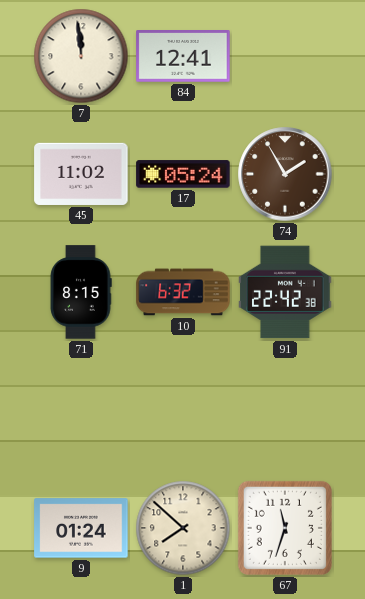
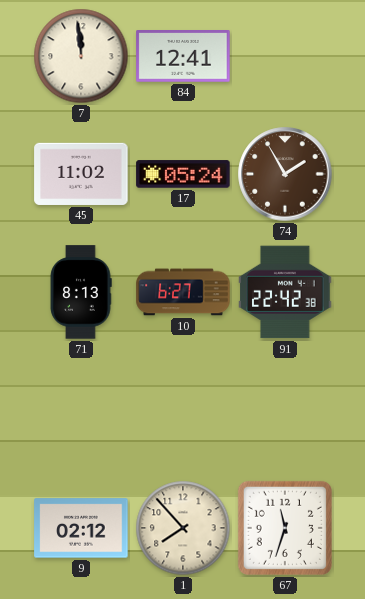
71: 8:15 -> 8:13
10: 6:32 -> 6:27
9: 01:24 -> 02:12
1: 7:52 -> 7:53
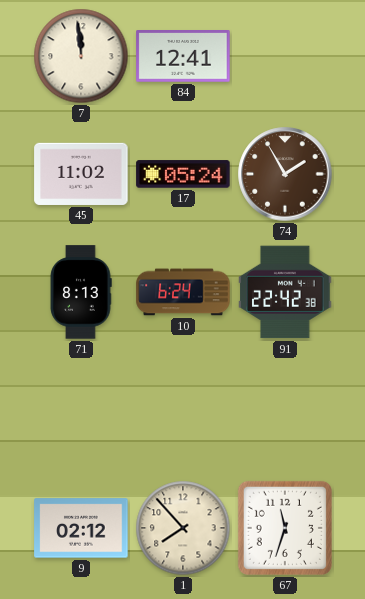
10: 6:27 -> 6:24
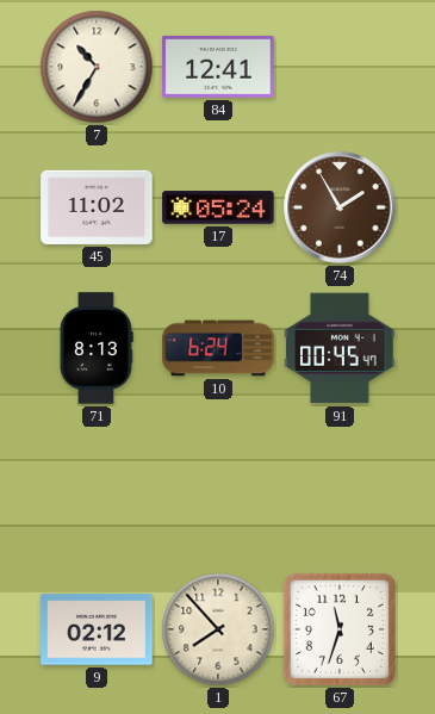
7: 11:59 -> 10:35
91: 22:42 -> 00:45
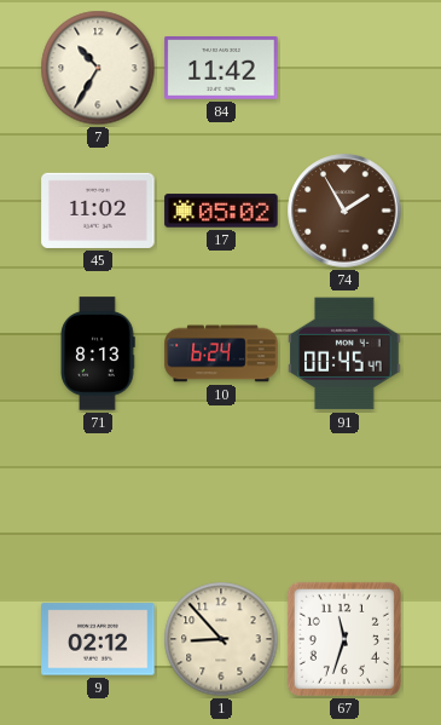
84: 12:41 -> 11:42
17: 05:24 -> 05:02
1: 7:53 -> 8:53
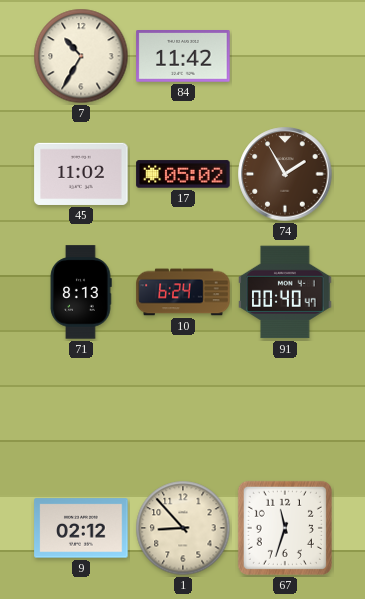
91: 00:45 -> 00:40
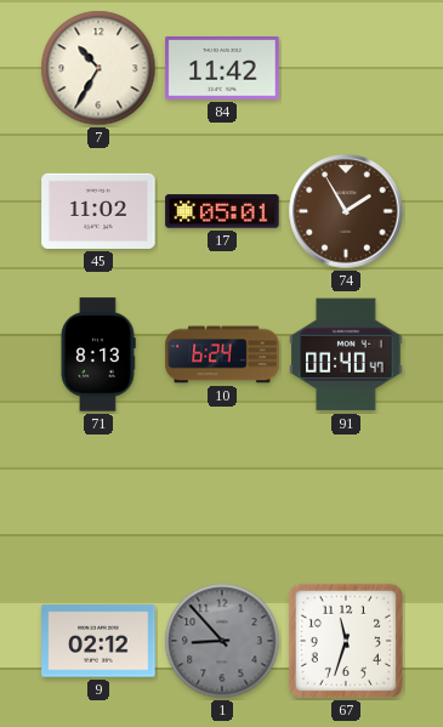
17: 05:02 -> 05:01
1 dial: cream -> grey
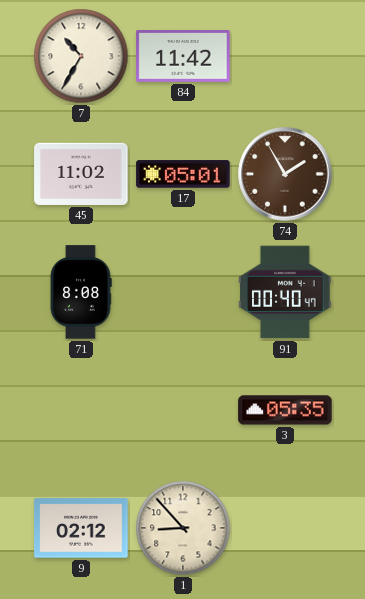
71: 8:13 -> 8:08
10: 6:24 -> none
3: none -> 05:35
1 dial: grey -> cream
67: 11:33 -> none
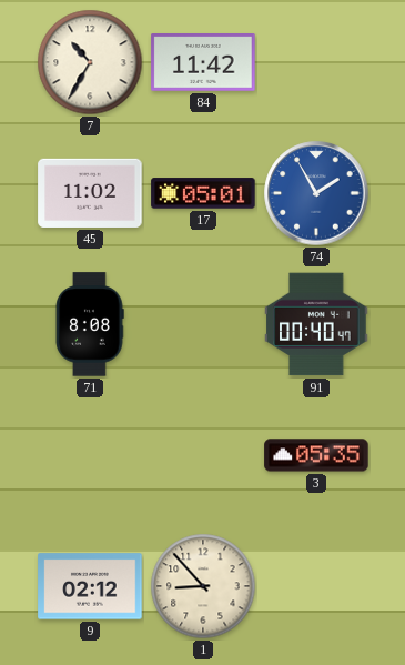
74 dial: brown -> blue
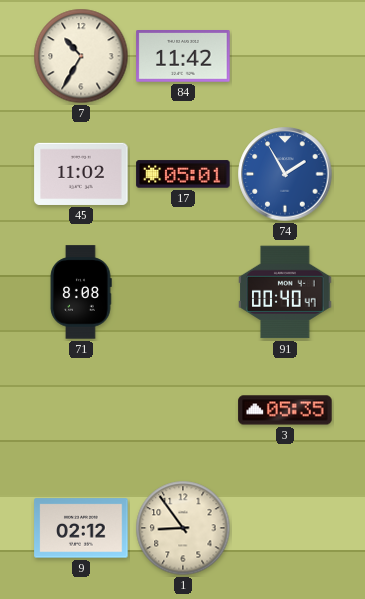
1: 8:53 -> 8:54
